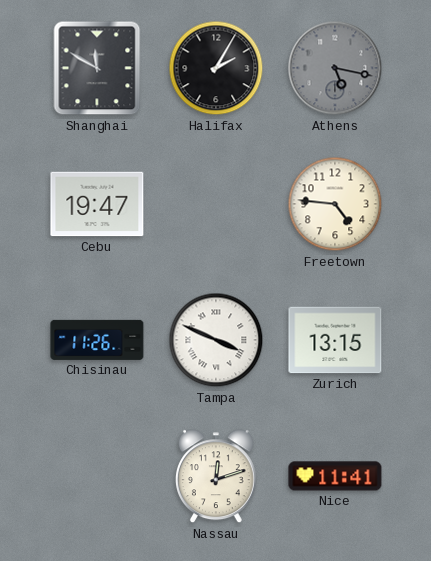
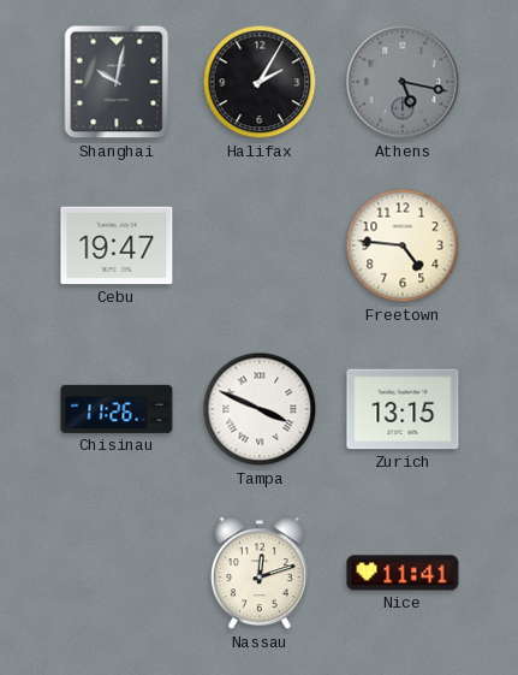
Shanghai: 11:50 -> 10:02
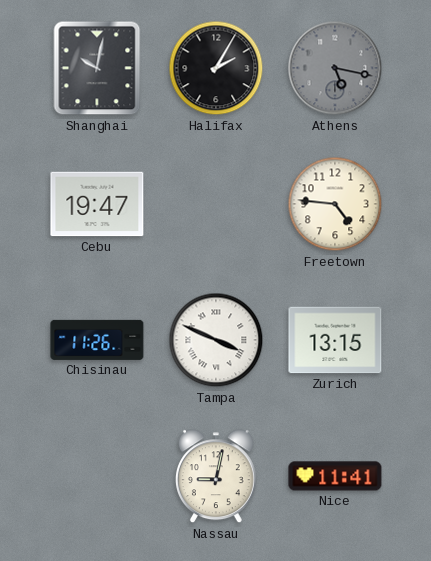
Nassau: 12:12 -> 9:02
